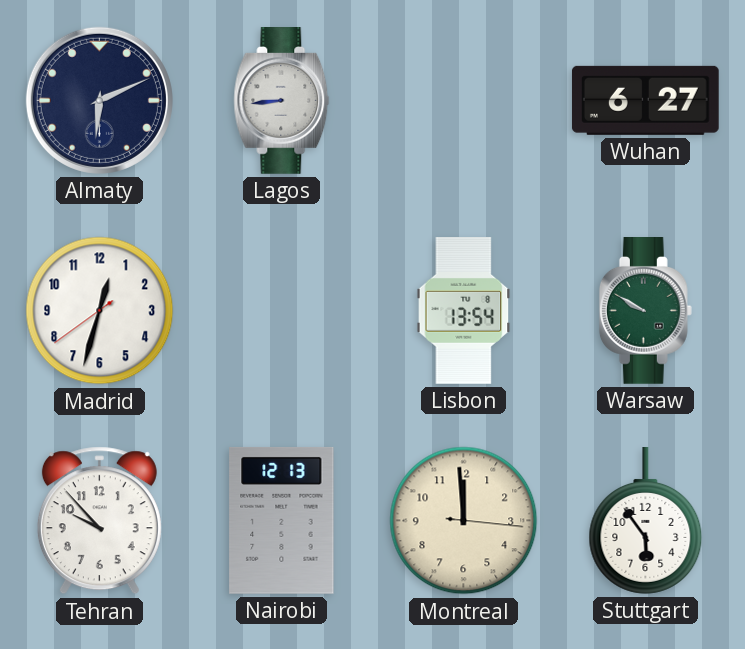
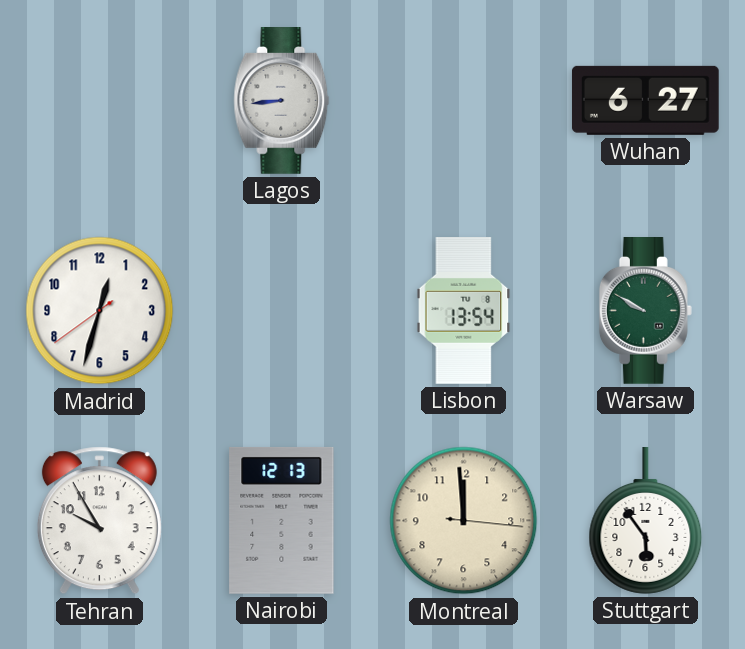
Almaty: 6:11 -> none
Tehran: 9:53 -> 9:55
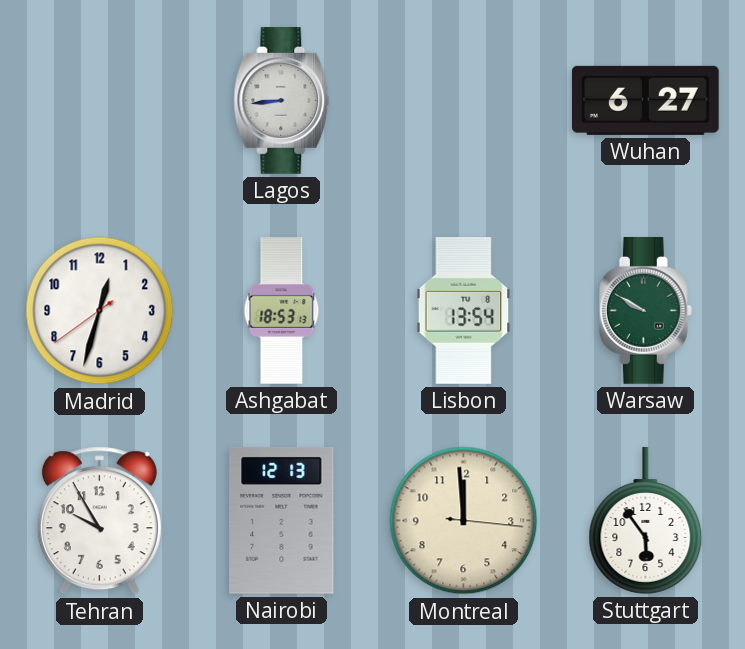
Ashgabat: none -> 18:53
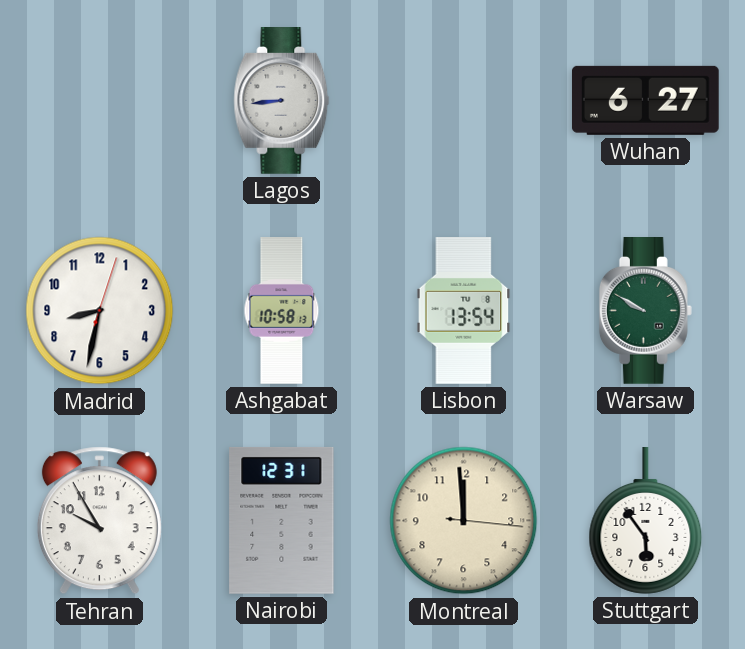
Madrid: 12:32 -> 8:32
Ashgabat: 18:53 -> 10:58
Nairobi: 12:13 -> 12:31
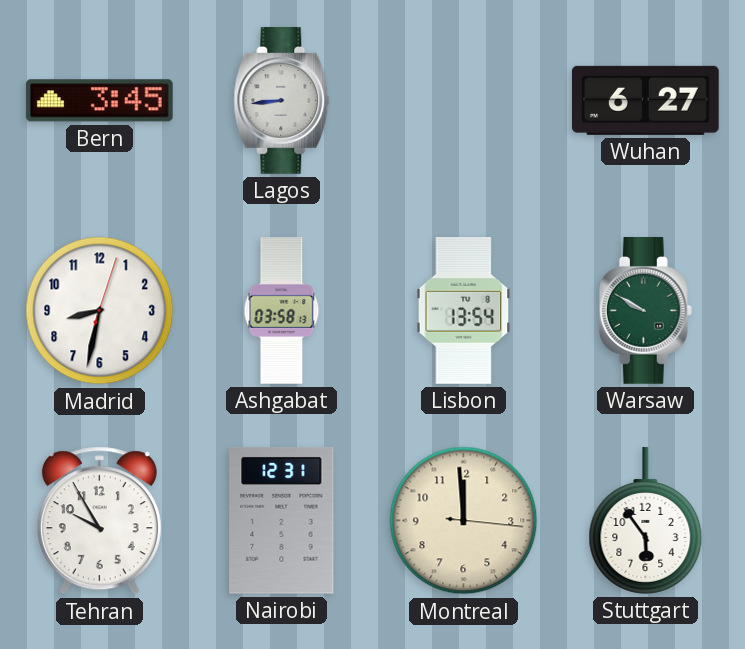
Bern: none -> 3:45
Ashgabat: 10:58 -> 03:58
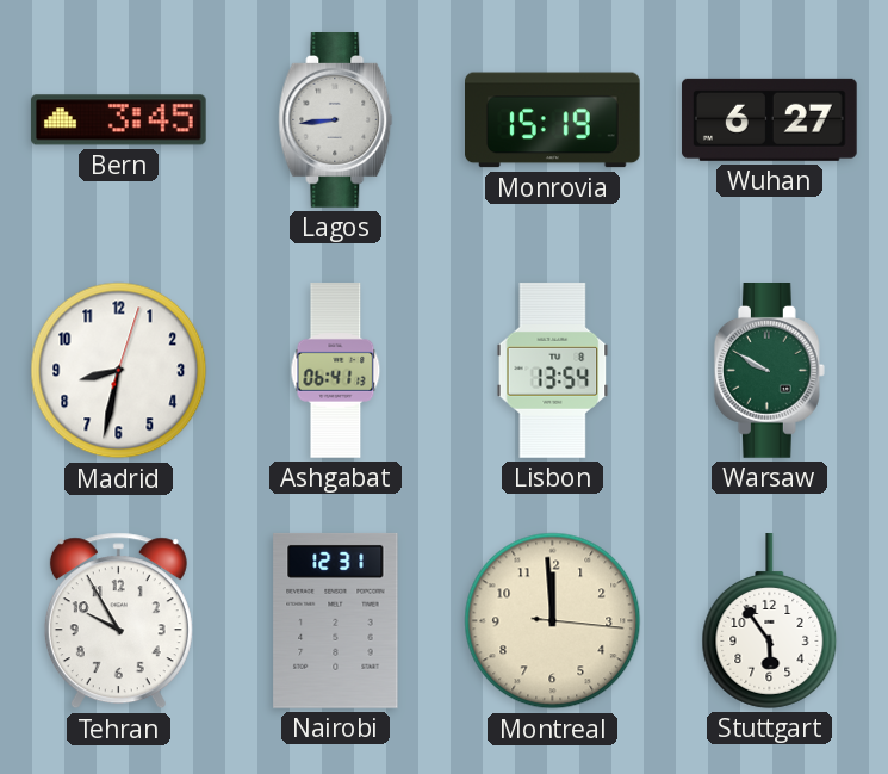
Monrovia: none -> 15:19
Ashgabat: 03:58 -> 06:41
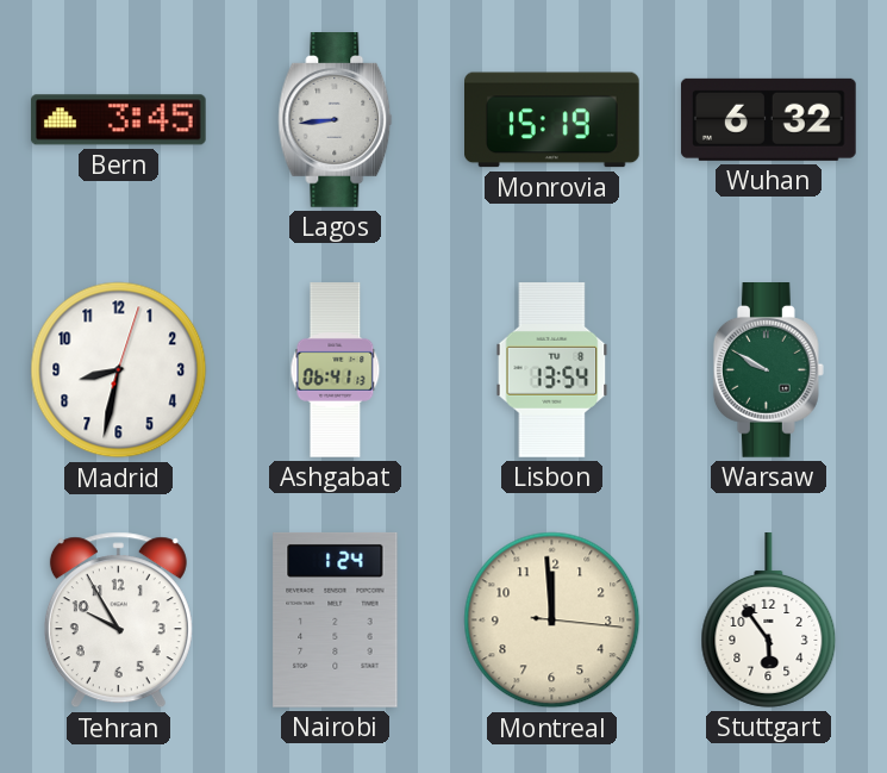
Wuhan: 6:27 -> 6:32
Nairobi: 12:31 -> 1:24
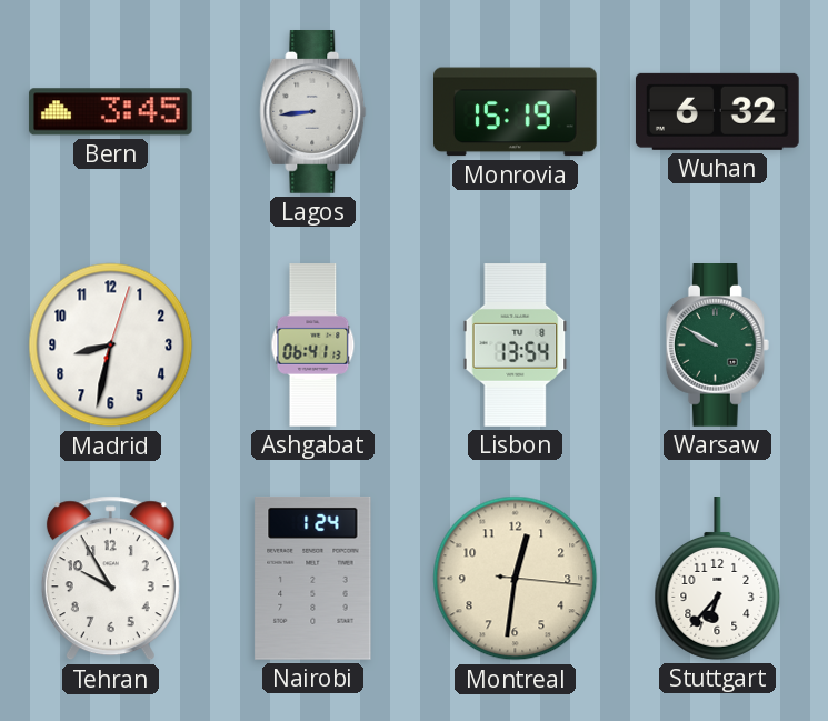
Montreal: 11:59 -> 12:31
Stuttgart: 5:54 -> 6:37
